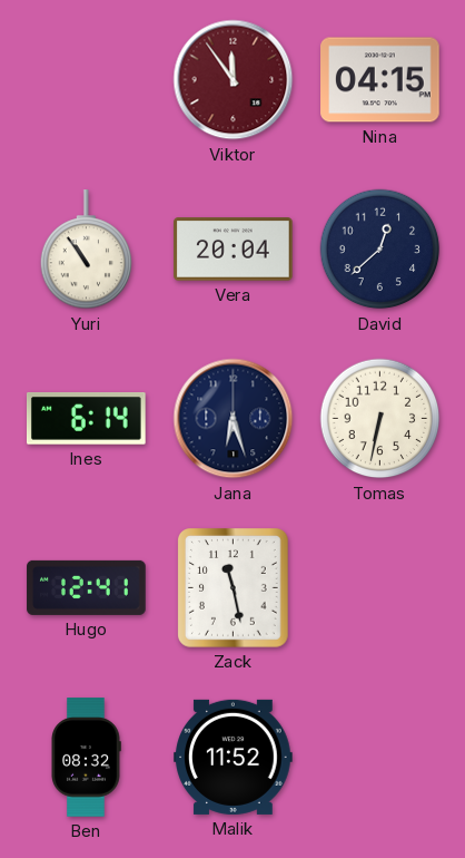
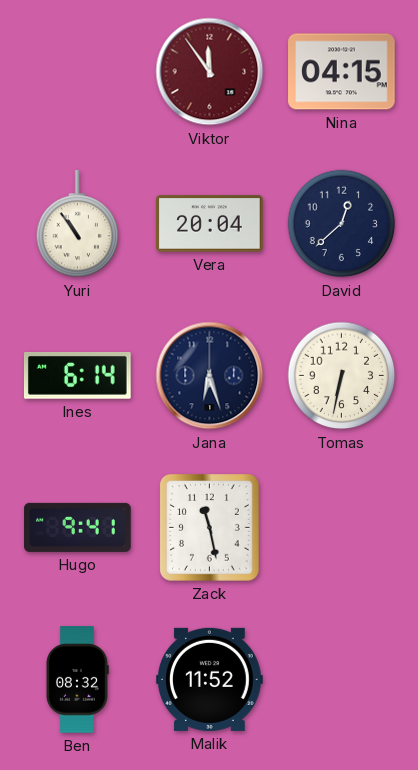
Hugo: 12:41 -> 9:41
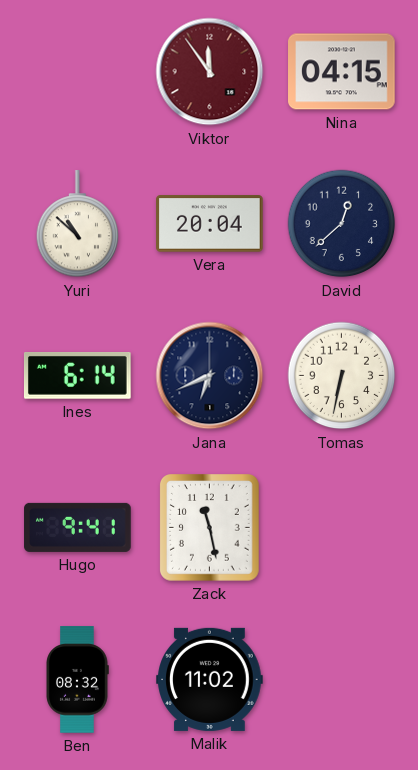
Yuri: 10:54 -> 10:52
Jana: 6:27 -> 6:41
Malik: 11:52 -> 11:02
